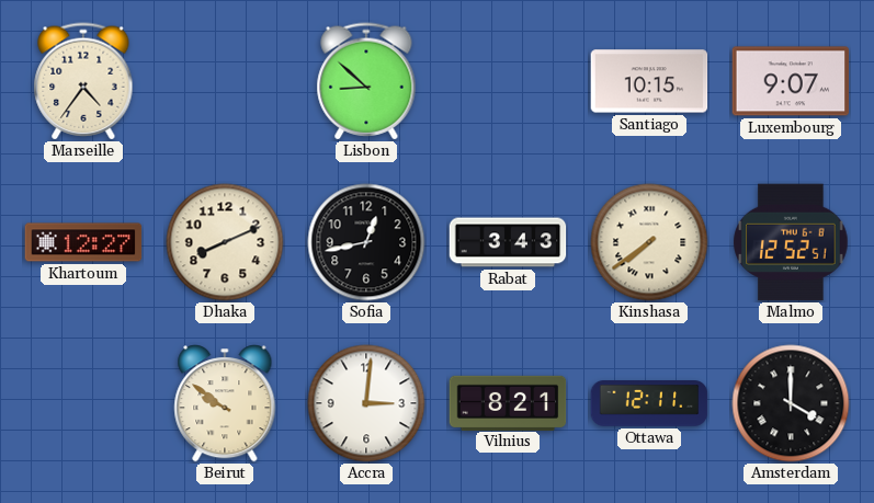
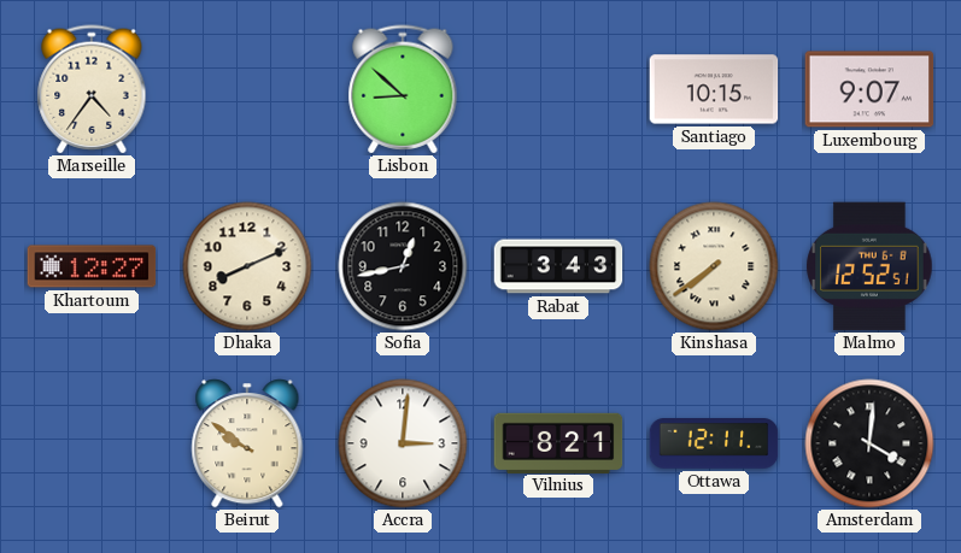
Amsterdam: 4:00 -> 4:01
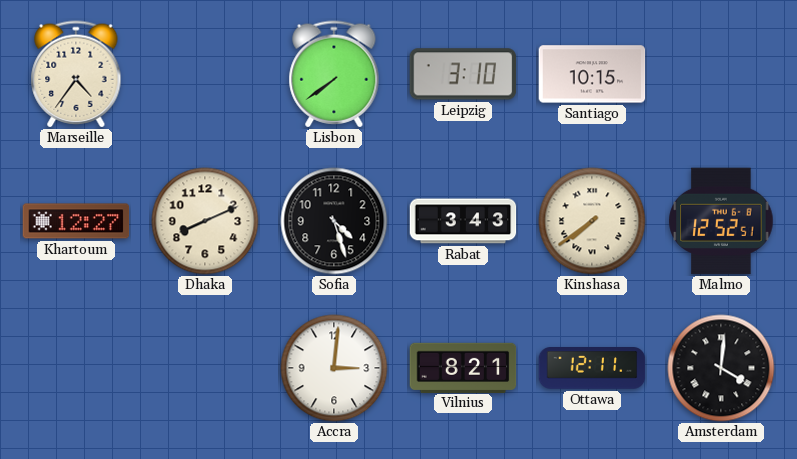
Lisbon: 8:52 -> 7:39
Leipzig: none -> 3:10
Luxembourg: 9:07 -> none
Sofia: 12:43 -> 4:27
Beirut: 9:51 -> none
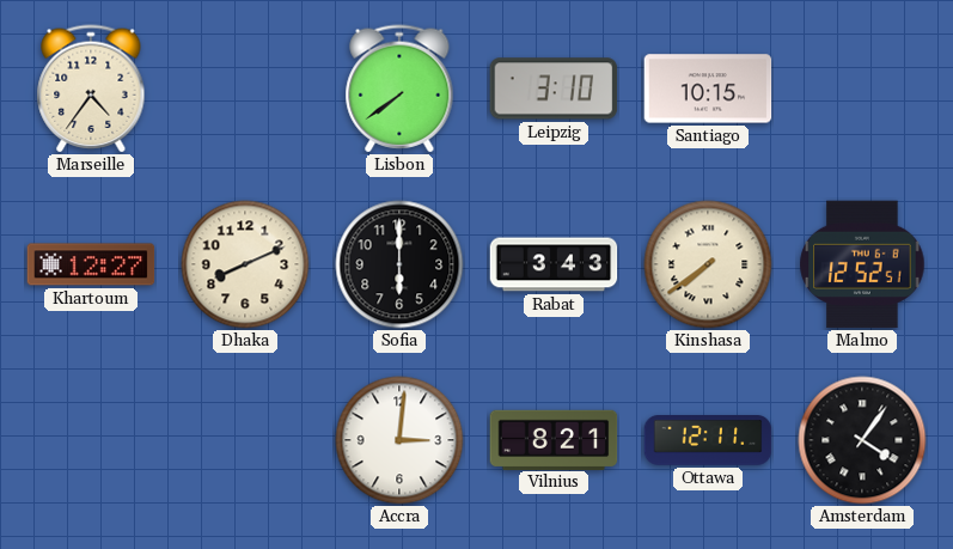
Sofia: 4:27 -> 6:00
Amsterdam: 4:01 -> 4:06
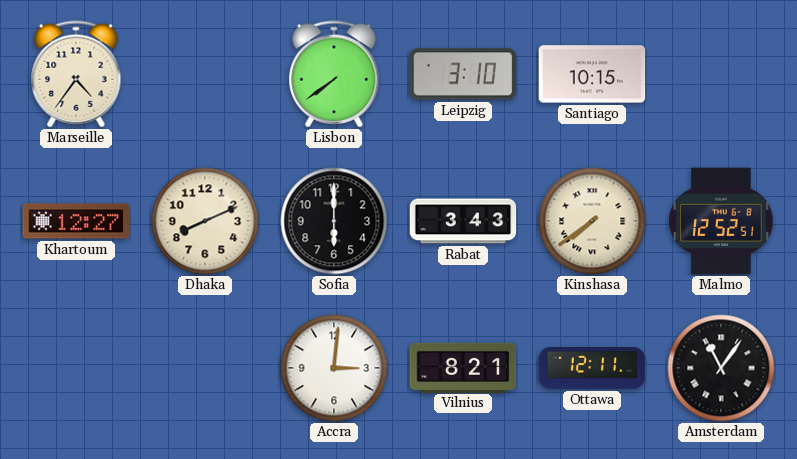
Amsterdam: 4:06 -> 11:06
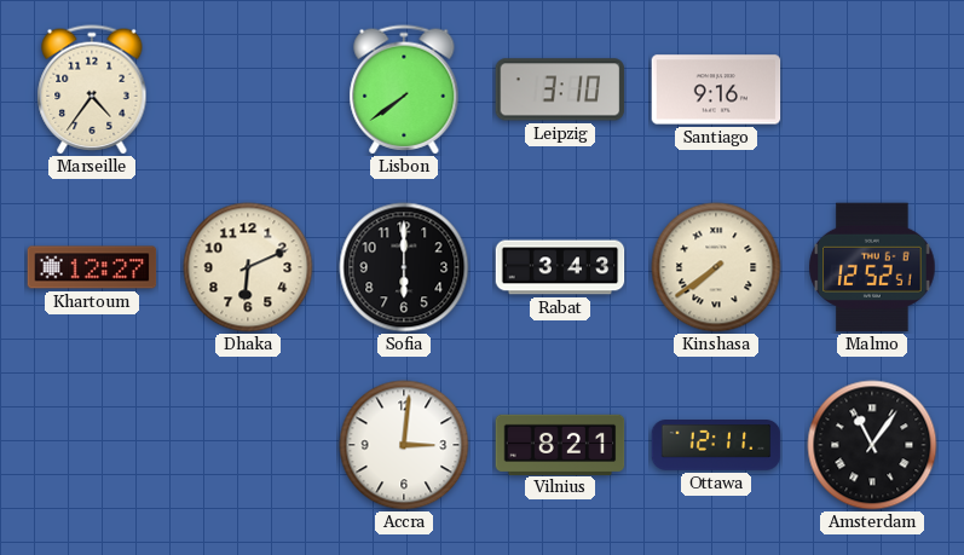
Santiago: 10:15 -> 9:16
Dhaka: 8:11 -> 6:11
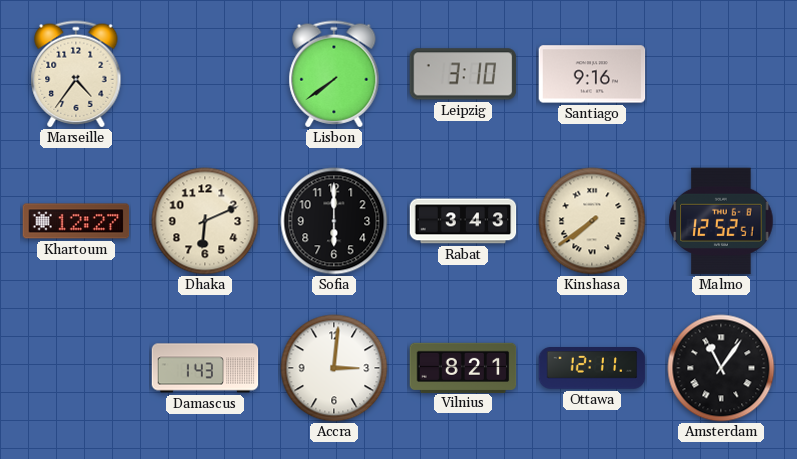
Damascus: none -> 1:43
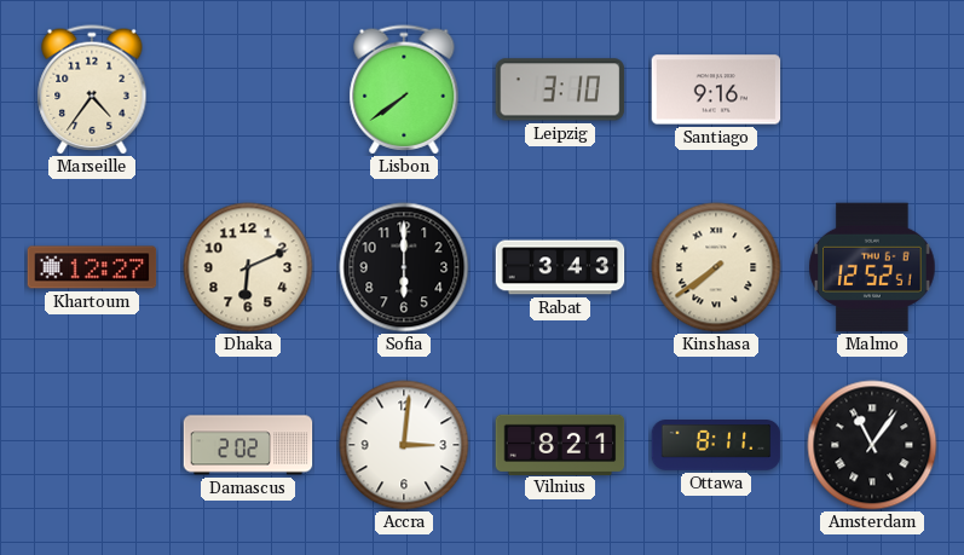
Damascus: 1:43 -> 2:02
Ottawa: 12:11 -> 8:11
